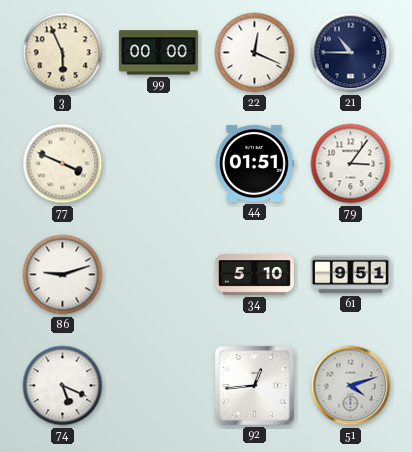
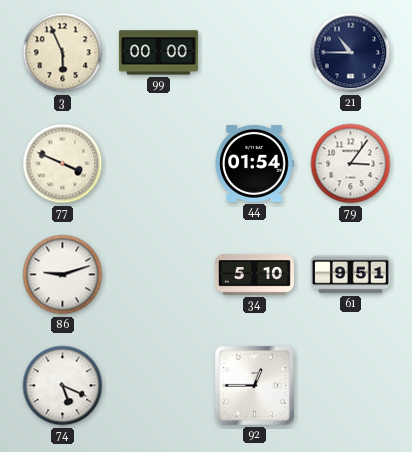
22: 12:19 -> none
44: 01:51 -> 01:54
92: 12:44 -> 12:45
51: 4:12 -> none
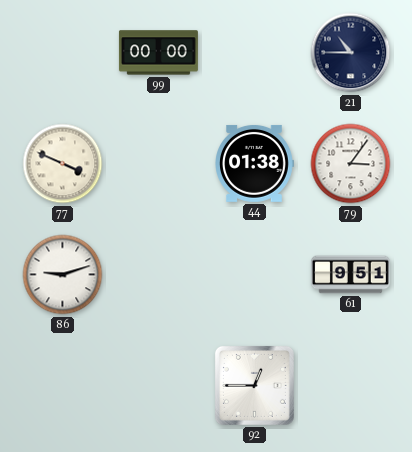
3: 5:56 -> none
44: 01:54 -> 01:38
34: 5:10 -> none
74: 5:19 -> none
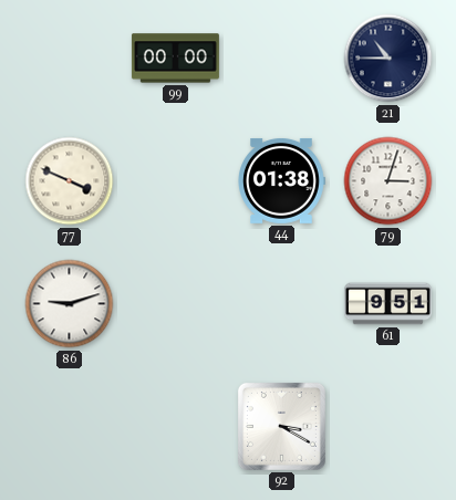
79: 3:06 -> 3:03
92: 12:45 -> 3:20
